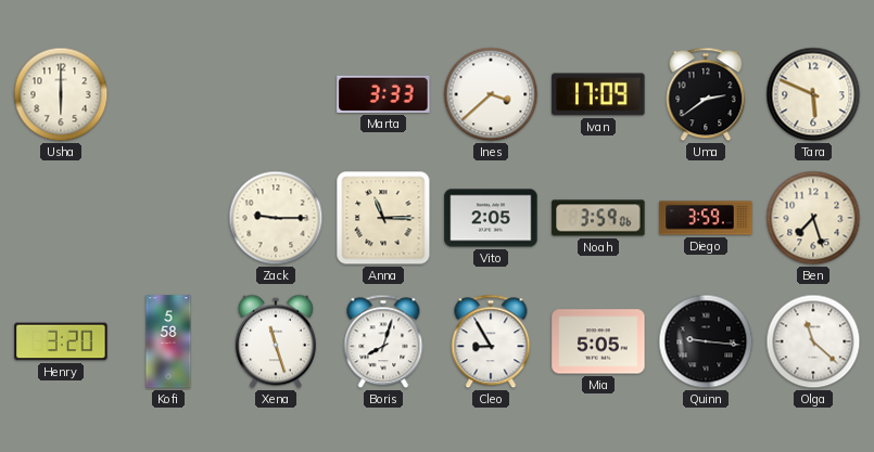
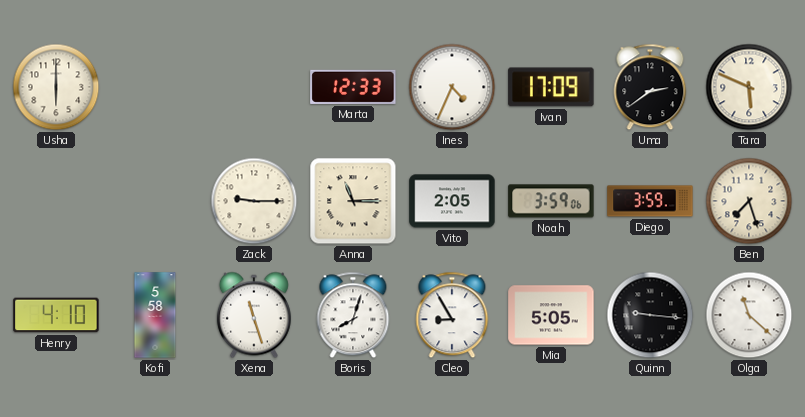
Marta: 3:33 -> 12:33
Ines: 3:38 -> 4:34
Henry: 3:20 -> 4:10
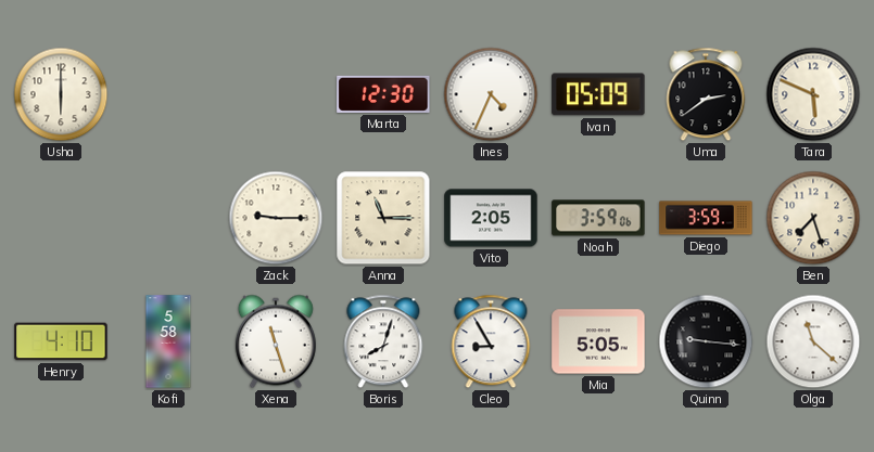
Marta: 12:33 -> 12:30
Ivan: 17:09 -> 05:09
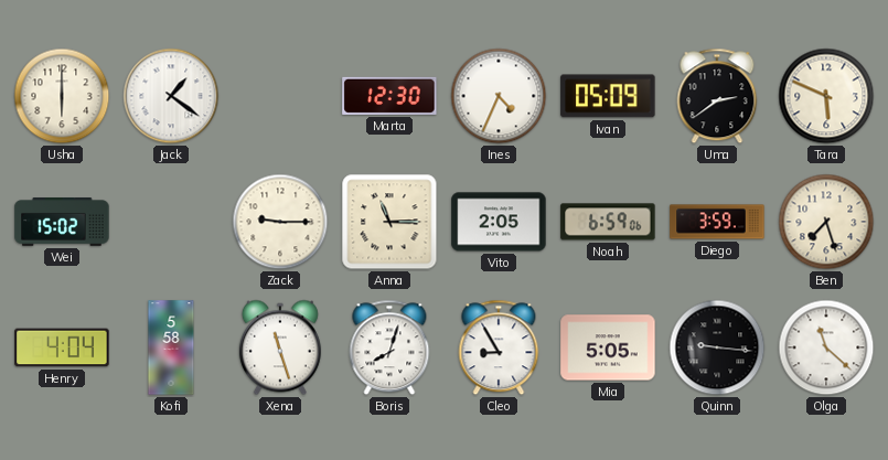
Jack: none -> 1:21
Wei: none -> 15:02
Noah: 3:59 -> 6:59
Henry: 4:10 -> 4:04
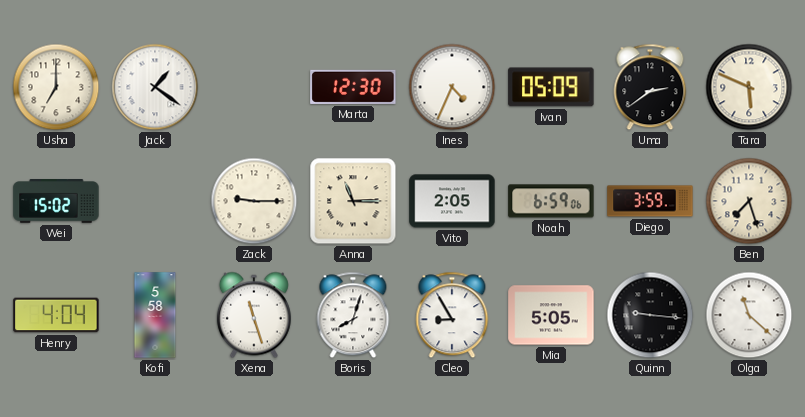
Usha: 6:00 -> 7:00
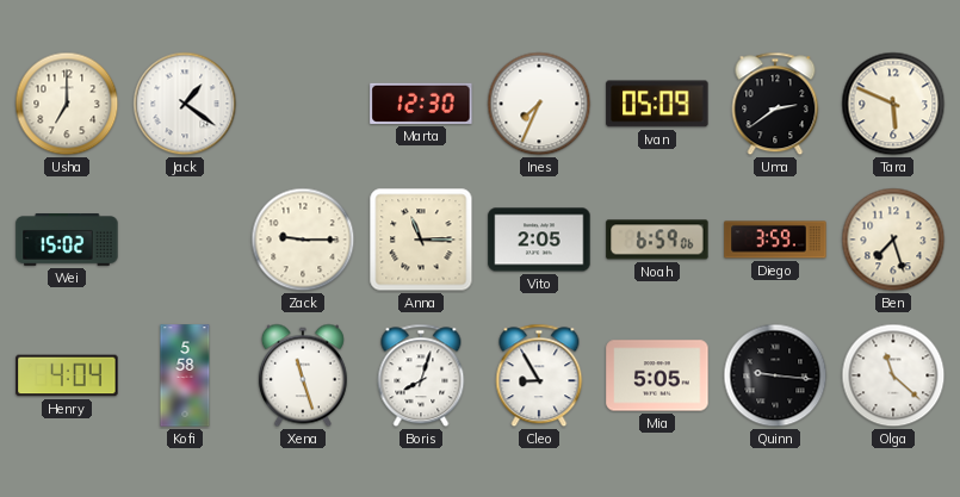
Ines: 4:34 -> 7:34
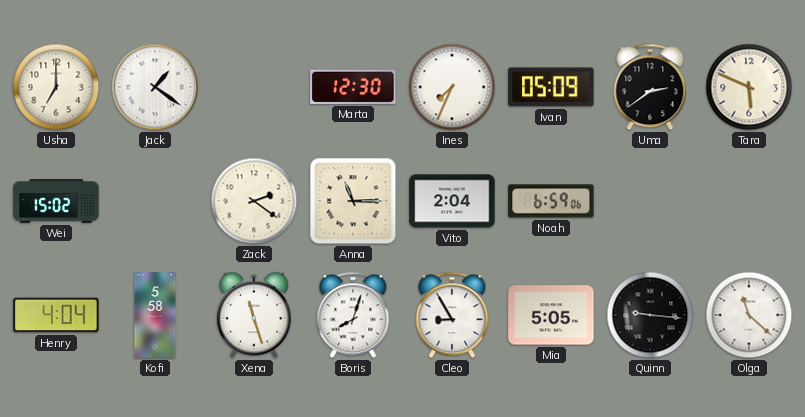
Zack: 9:15 -> 2:21
Vito: 2:05 -> 2:04
Diego: 3:59 -> none
Ben: 7:27 -> none
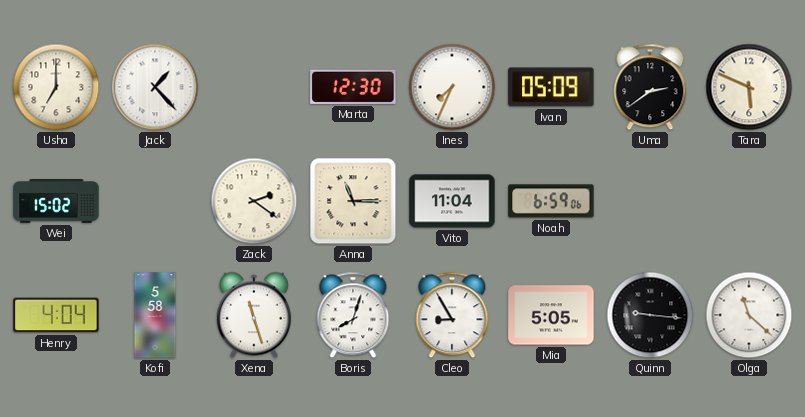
Jack: 1:21 -> 1:23
Vito: 2:04 -> 11:04
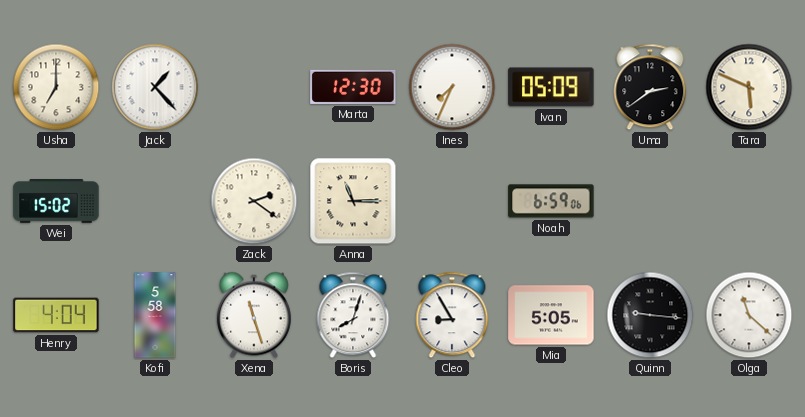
Vito: 11:04 -> none
